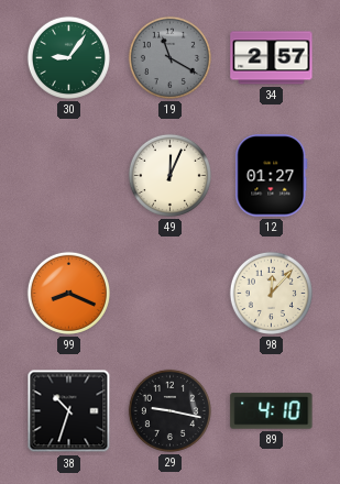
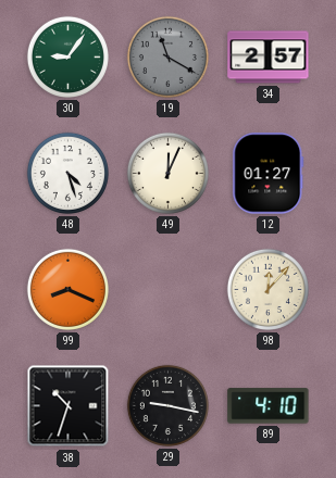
48: none -> 4:27
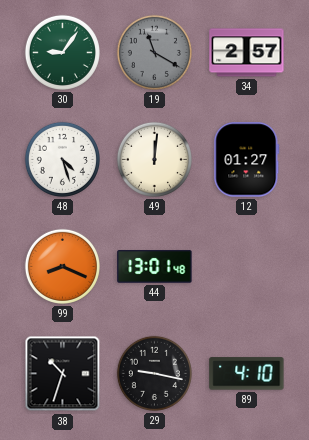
49: 12:04 -> 12:01
44: none -> 13:01
98: 12:07 -> none
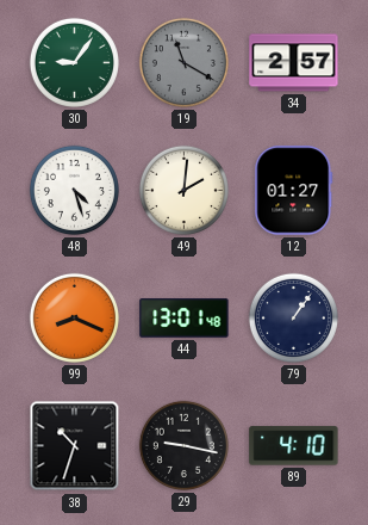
49: 12:01 -> 2:01
79: none -> 1:06
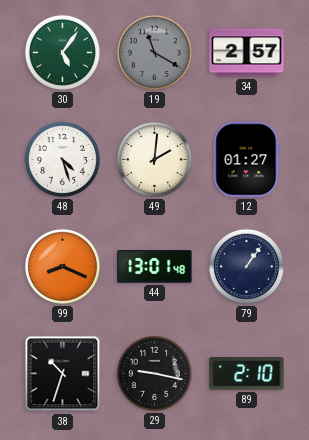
30: 9:06 -> 5:06
89: 4:10 -> 2:10
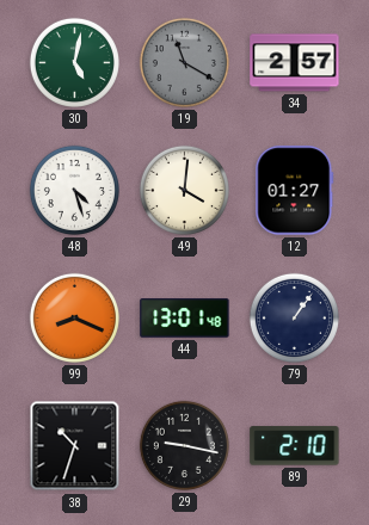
30: 5:06 -> 5:02
49: 2:01 -> 4:01
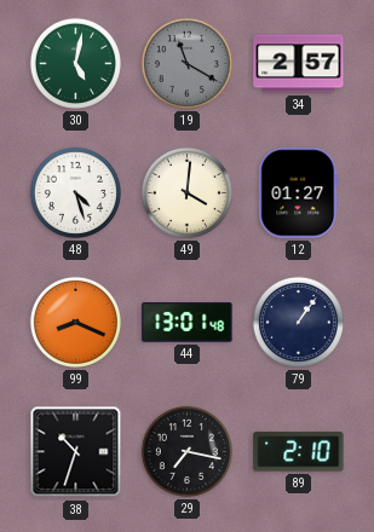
29: 9:17 -> 7:17
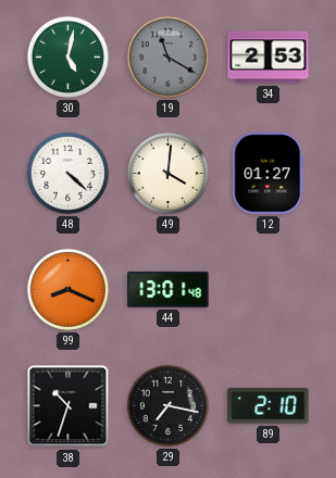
34: 2:57 -> 2:53
48: 4:27 -> 4:22
79: 1:06 -> none
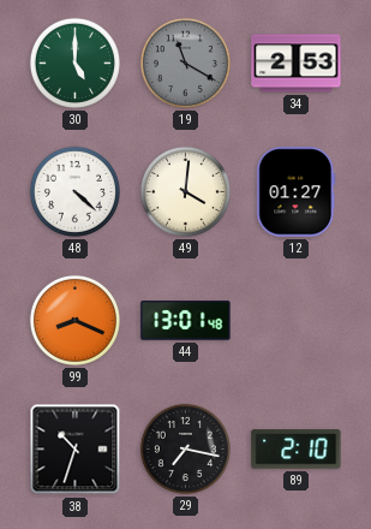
30: 5:02 -> 5:00
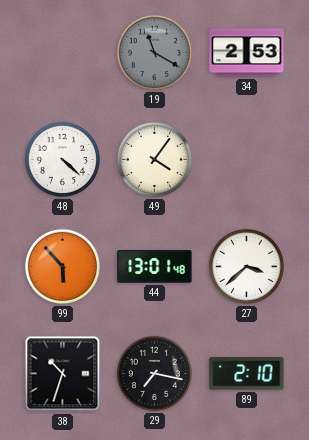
30: 5:00 -> none
49: 4:01 -> 4:06
12: 01:27 -> none
99: 8:19 -> 5:53
27: none -> 3:38
